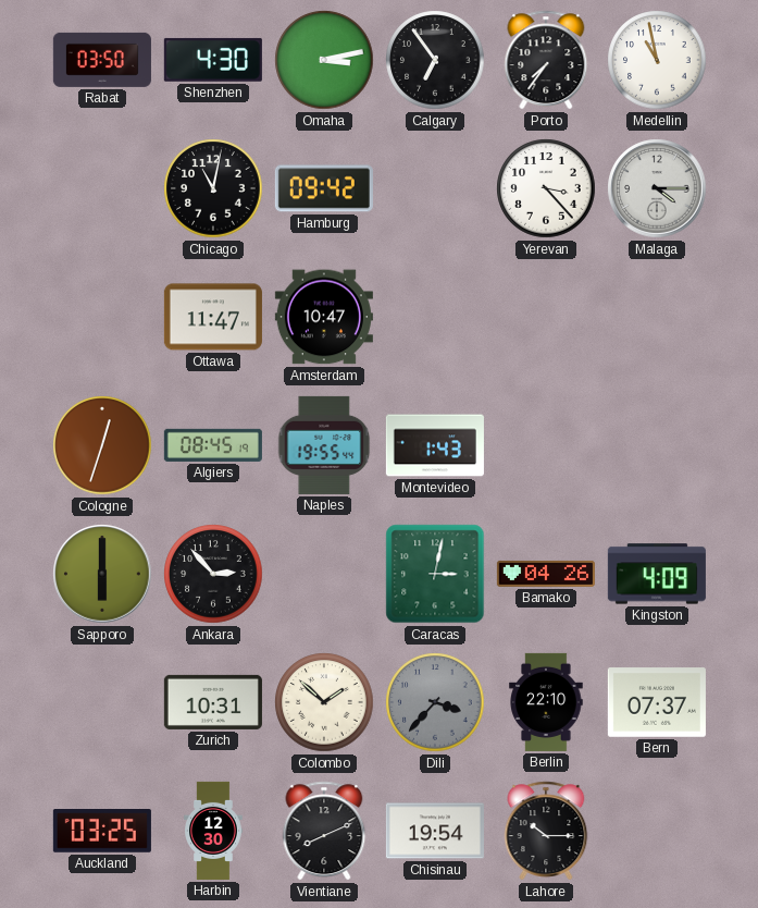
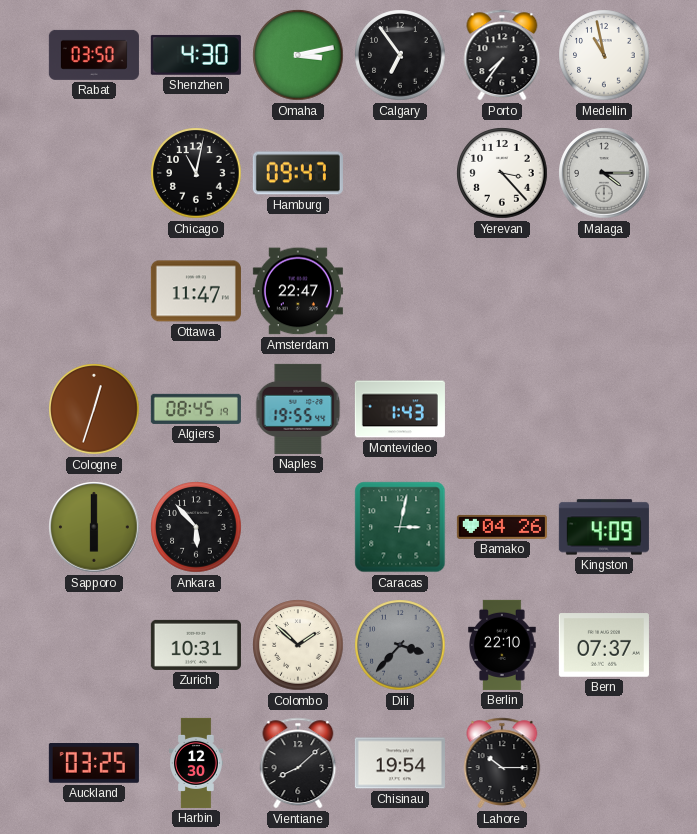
Hamburg: 09:42 -> 09:47
Amsterdam: 10:47 -> 22:47
Ankara: 2:53 -> 5:53
Vientiane: 8:11 -> 8:08
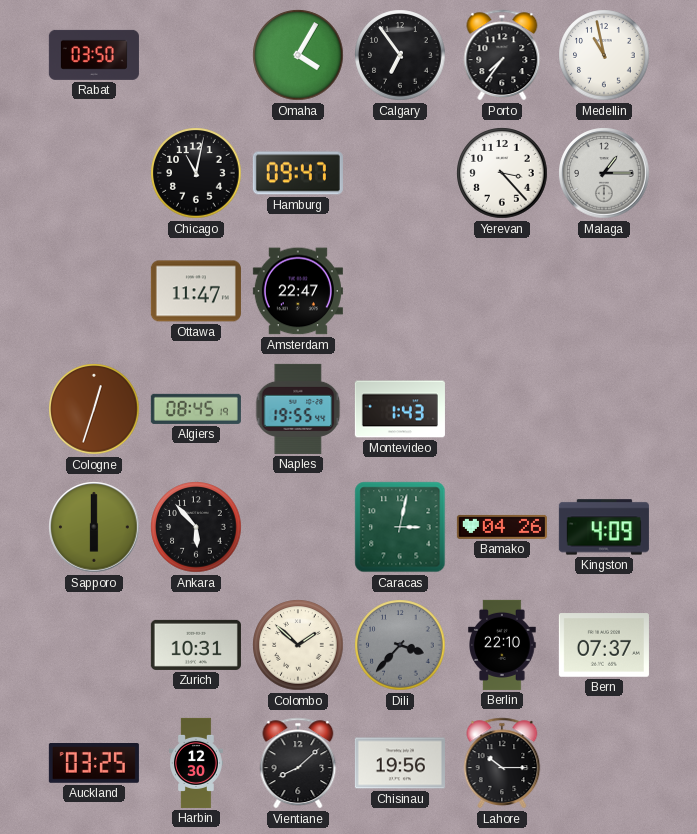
Shenzhen: 4:30 -> none
Omaha: 3:13 -> 4:05
Malaga: 4:15 -> 1:15
Chisinau: 19:54 -> 19:56
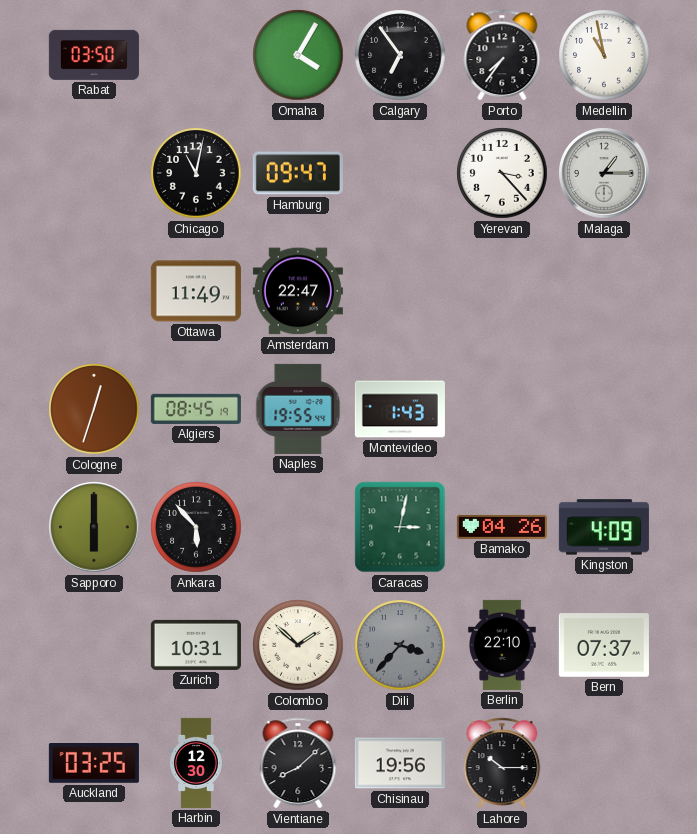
Ottawa: 11:47 -> 11:49
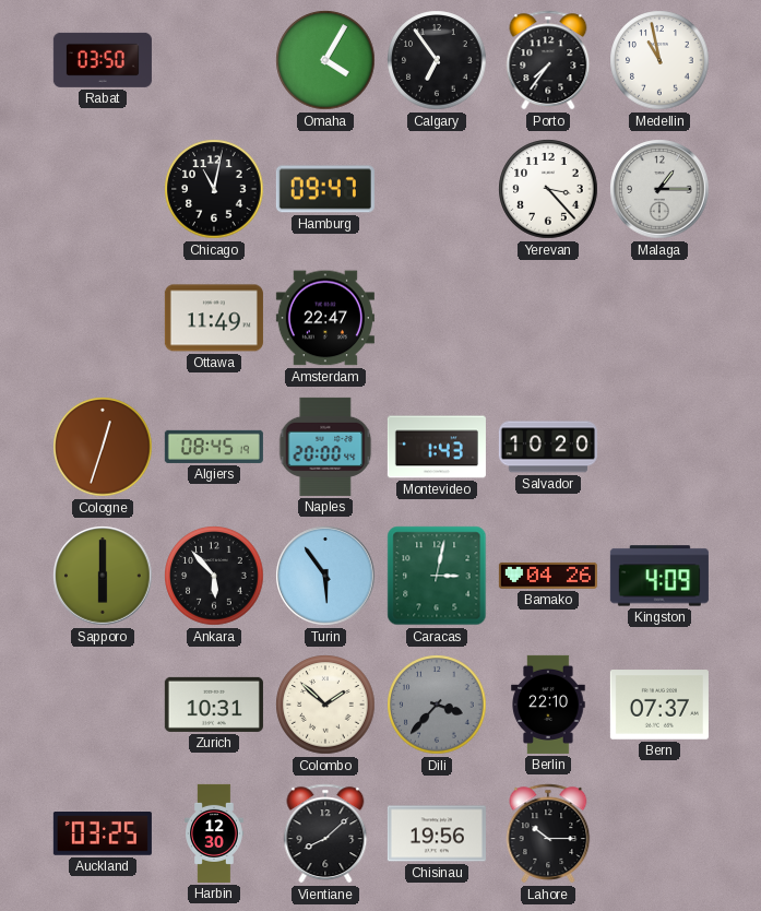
Naples: 19:55 -> 20:00
Salvador: none -> 10:20
Turin: none -> 5:54
